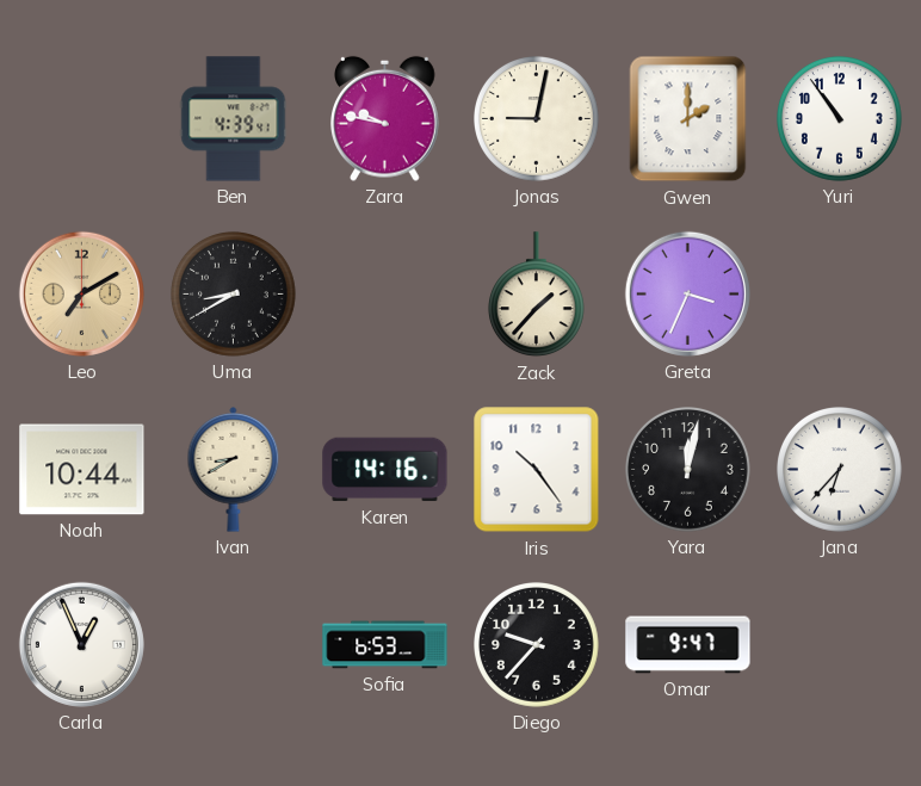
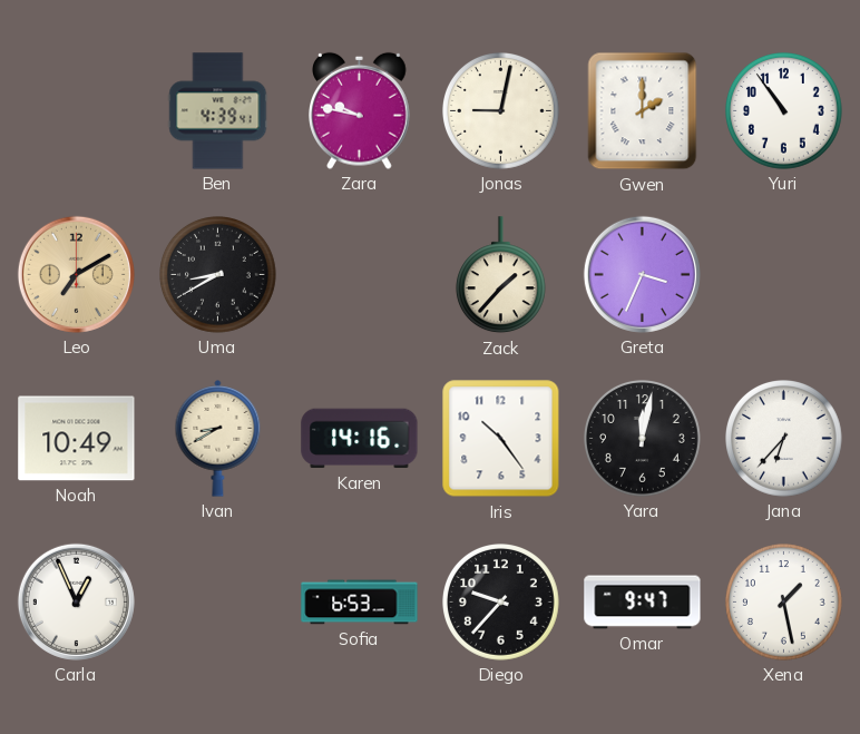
Noah: 10:44 -> 10:49
Xena: none -> 1:28
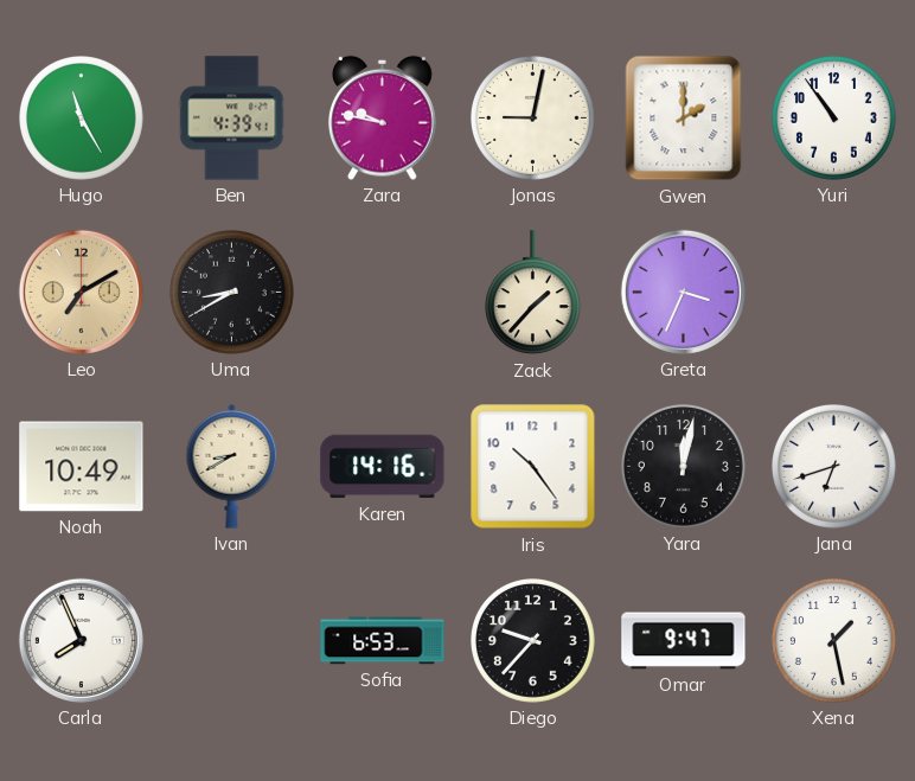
Hugo: none -> 11:25
Jana: 6:37 -> 6:42
Carla: 12:56 -> 7:56
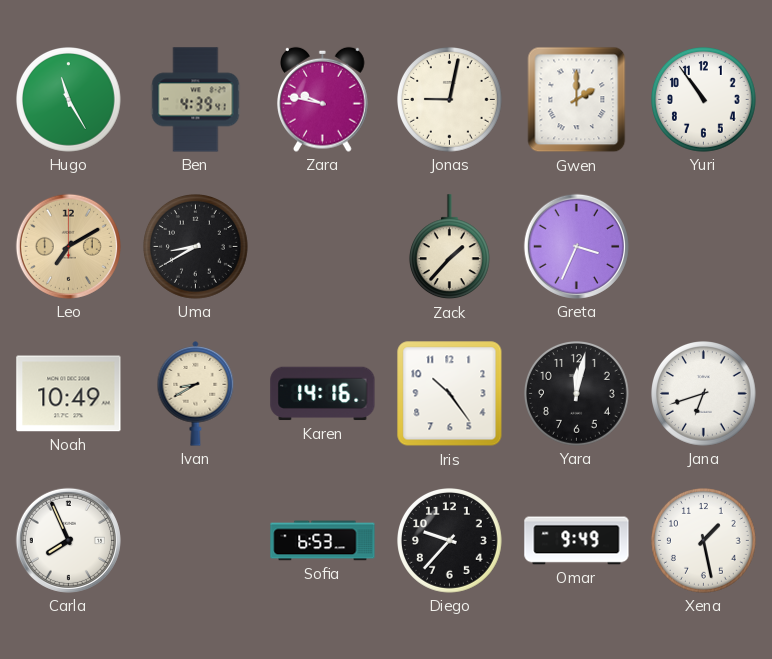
Omar: 9:47 -> 9:49
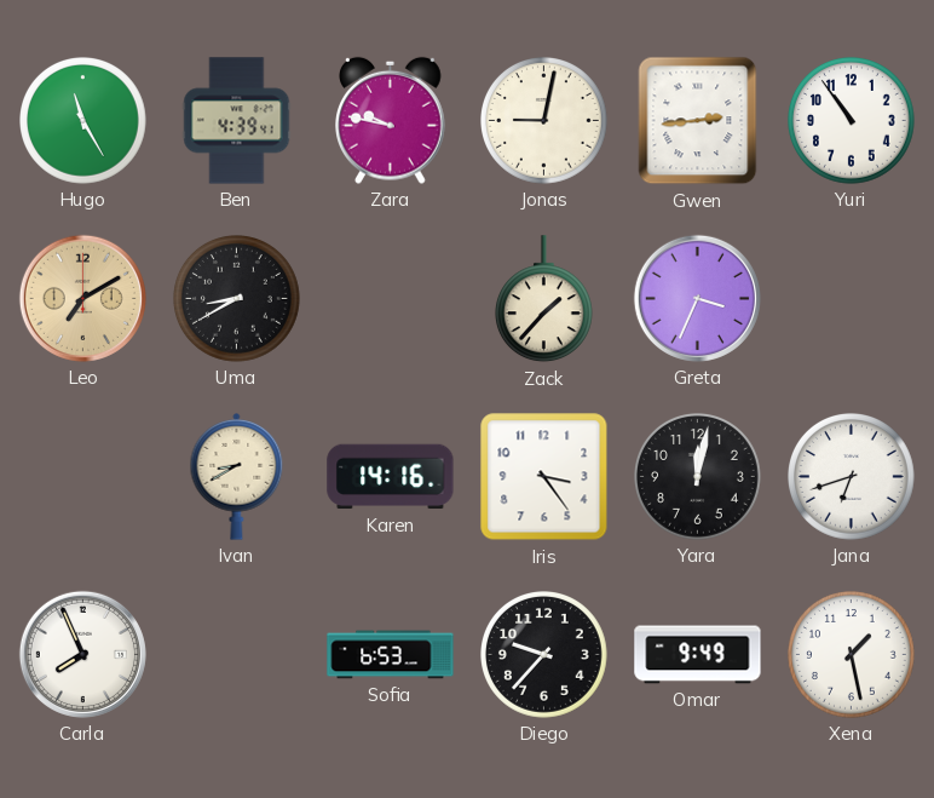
Gwen: 2:00 -> 2:44
Noah: 10:49 -> none
Iris: 10:24 -> 3:24
